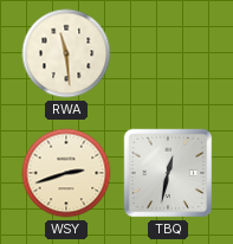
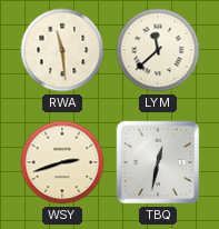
LYM: none -> 11:38
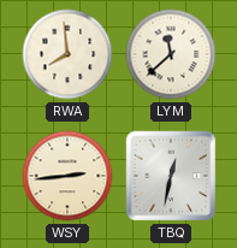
RWA: 11:29 -> 7:59
WSY: 2:42 -> 2:44
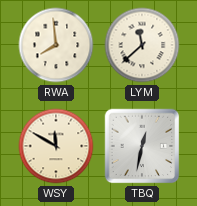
WSY: 2:44 -> 11:50
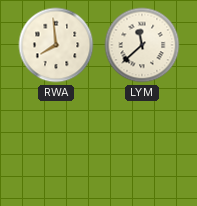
WSY: 11:50 -> none
TBQ: 12:32 -> none
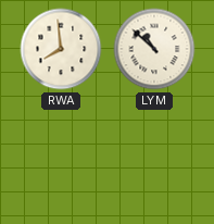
LYM: 11:38 -> 10:52
